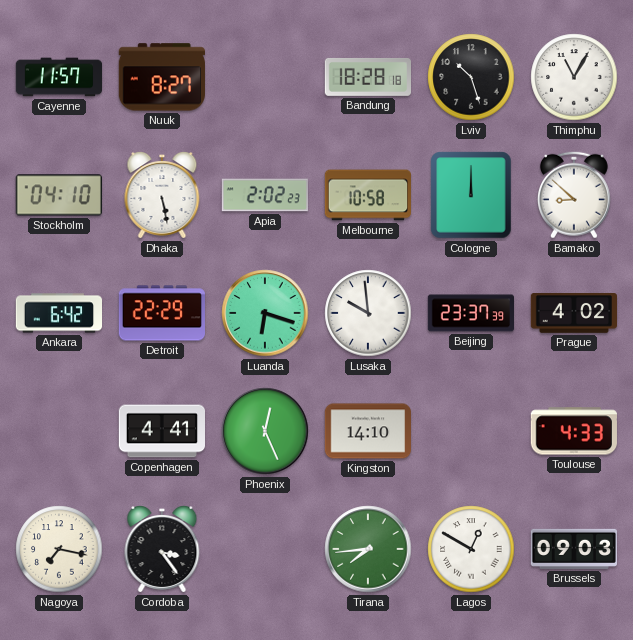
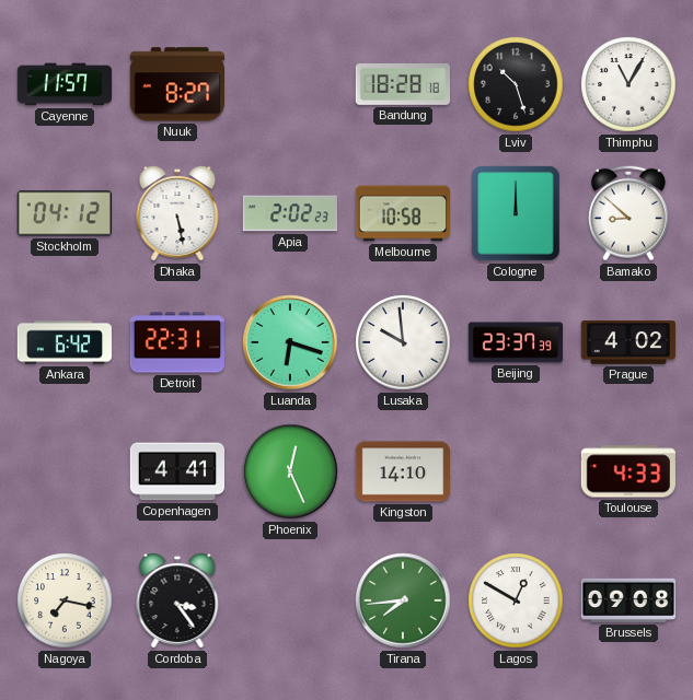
Stockholm: 04:10 -> 04:12
Detroit: 22:29 -> 22:31
Brussels: 09:03 -> 09:08
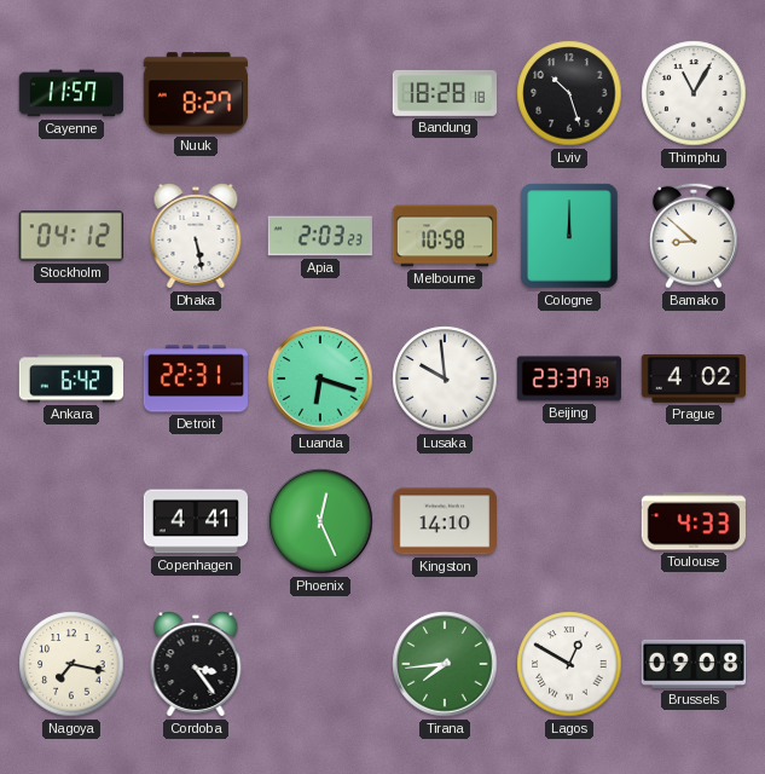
Apia: 2:02 -> 2:03
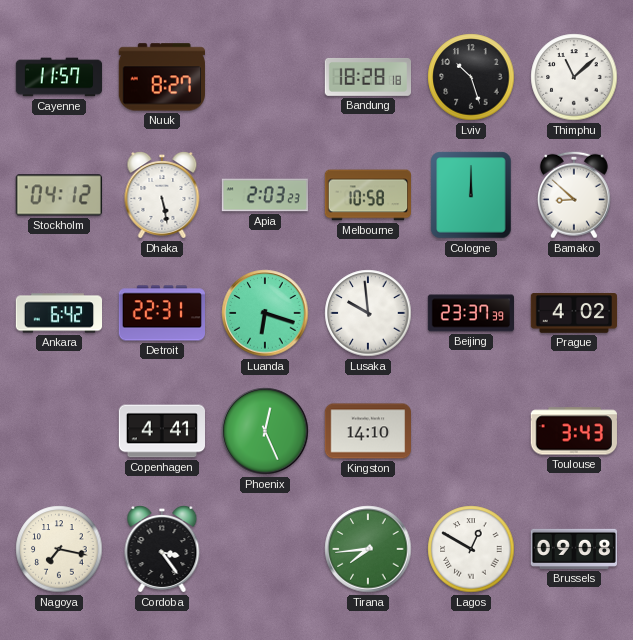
Thimphu: 11:05 -> 11:08
Toulouse: 4:33 -> 3:43
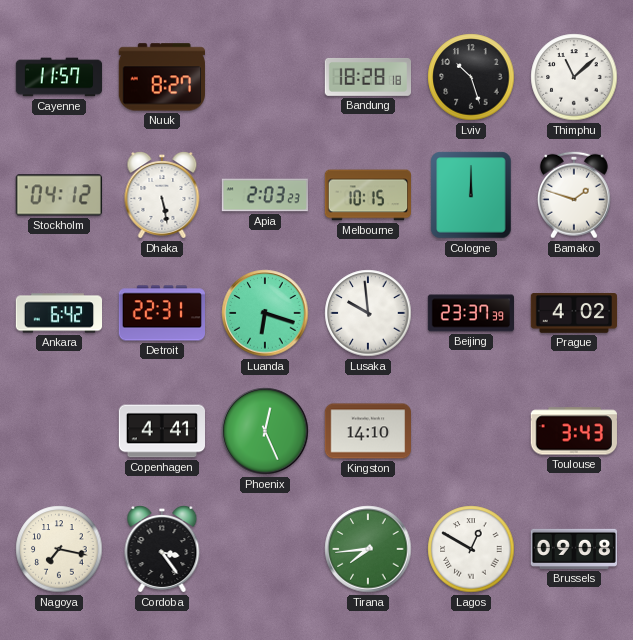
Melbourne: 10:58 -> 10:15
Bamako: 8:52 -> 1:48
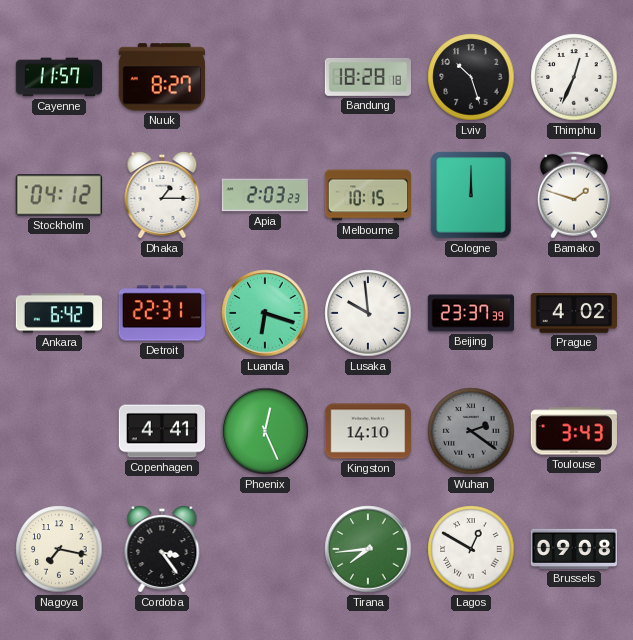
Thimphu: 11:08 -> 12:34
Dhaka: 5:28 -> 1:15
Wuhan: none -> 2:21
